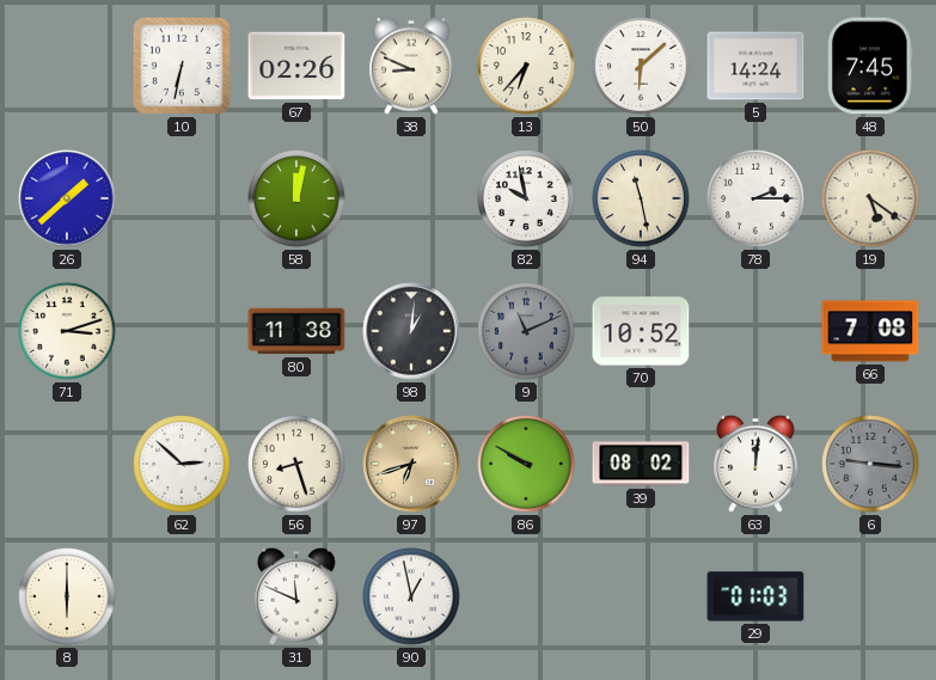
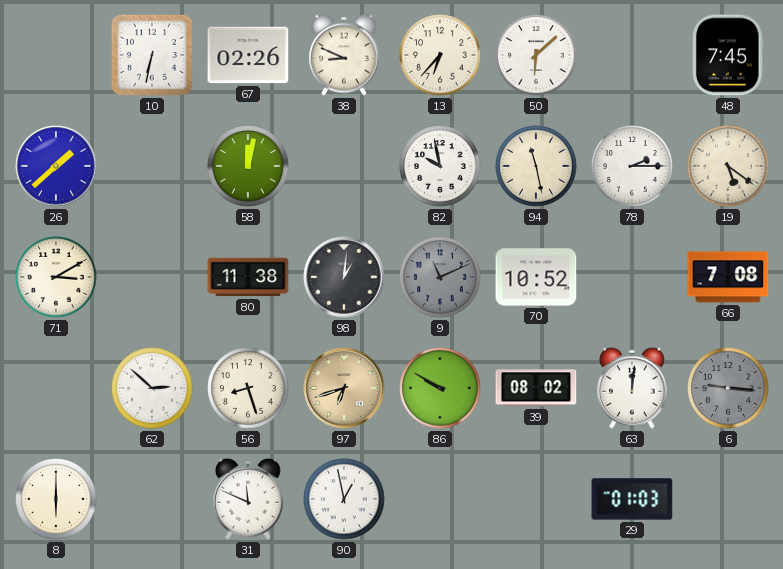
5: 14:24 -> none
71: 3:12 -> 3:10
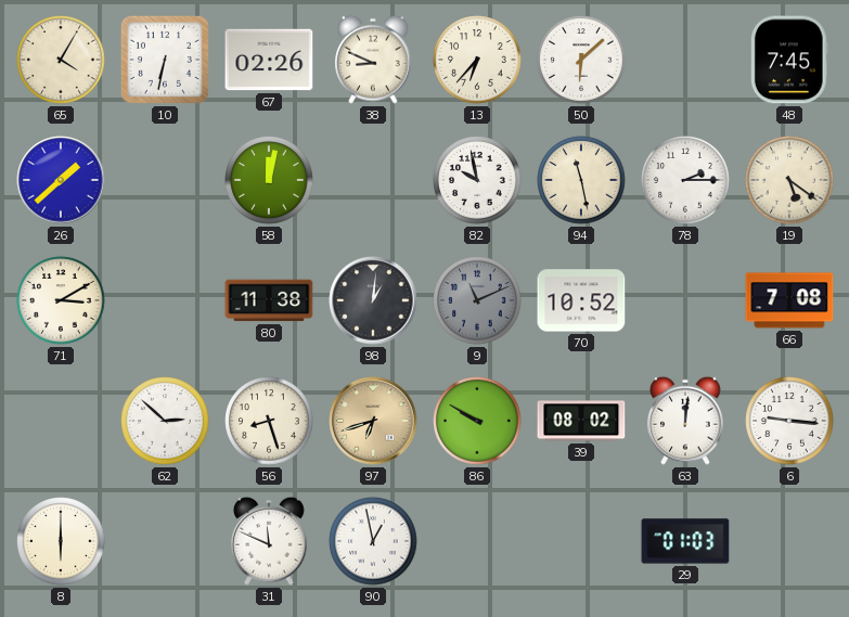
65: none -> 4:05
6 dial: grey -> white
